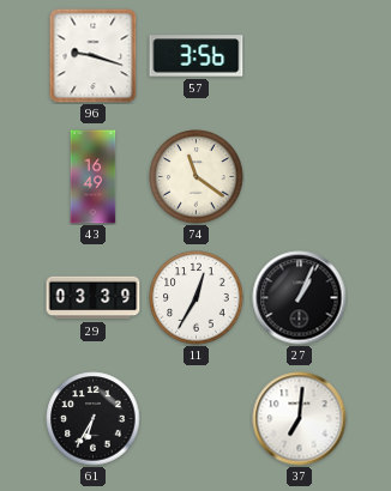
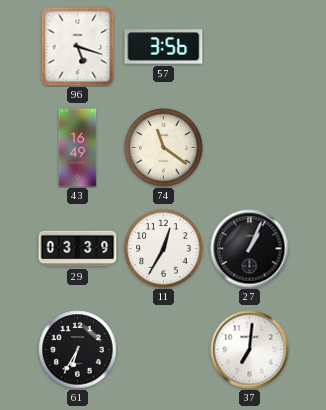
96: 9:18 -> 5:18
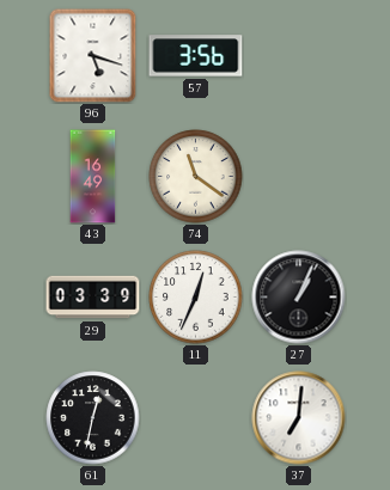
11: 12:35 -> 12:34
61: 6:35 -> 12:32
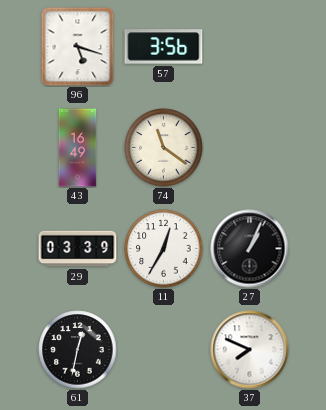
11: 12:34 -> 12:35
37: 7:01 -> 7:49
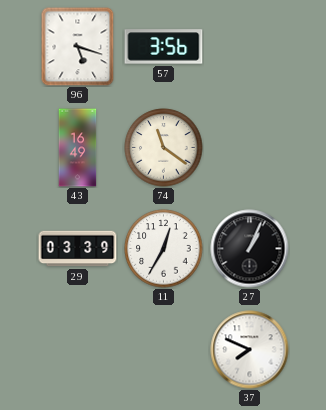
61: 12:32 -> none
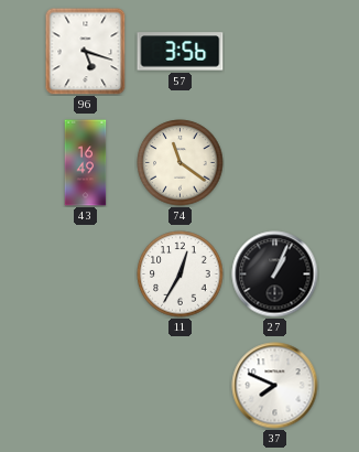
29: 03:39 -> none
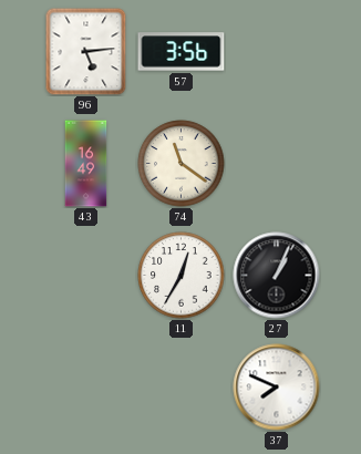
96: 5:18 -> 5:14
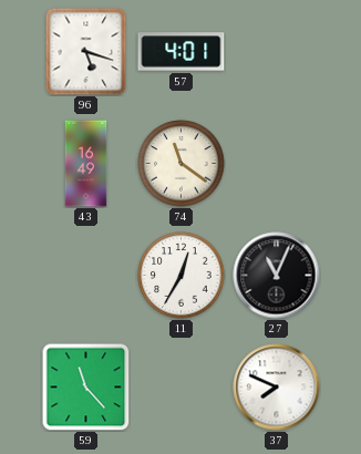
96: 5:14 -> 5:18
57: 3:56 -> 4:01
27: 1:04 -> 11:04
59: none -> 11:23
